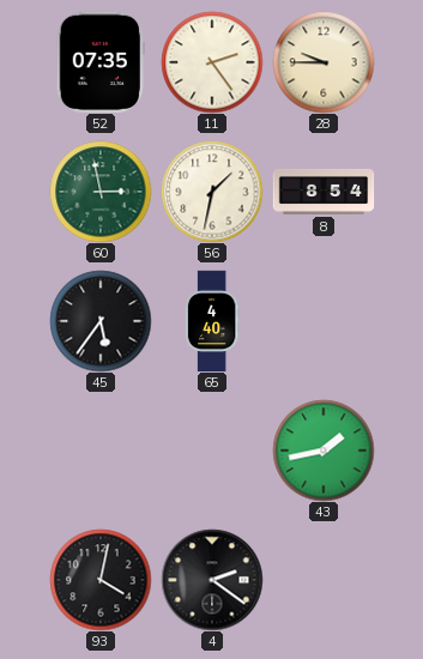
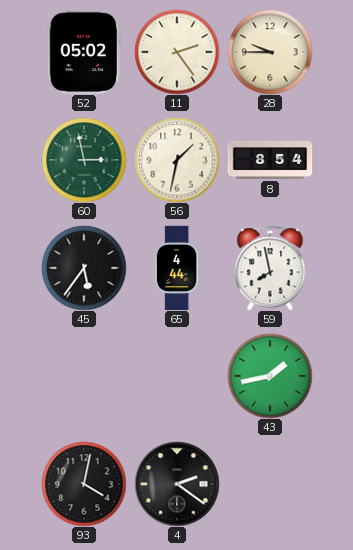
52: 07:35 -> 05:02
65: 4:40 -> 4:44
59: none -> 7:58
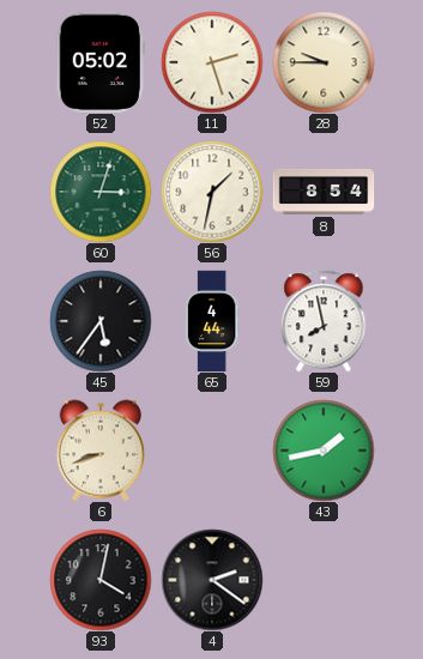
11: 2:24 -> 2:27
60: 2:58 -> 3:03
6: none -> 8:42
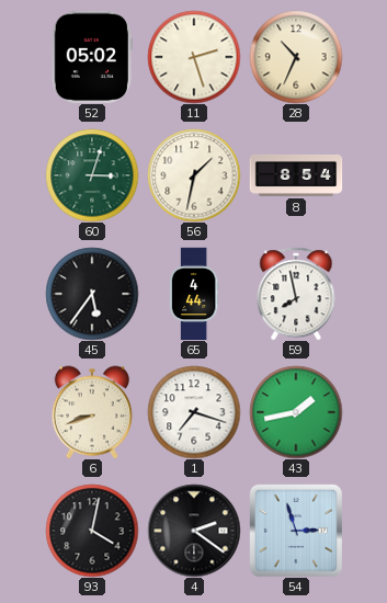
28: 9:45 -> 10:34
1: none -> 7:18
54: none -> 2:57
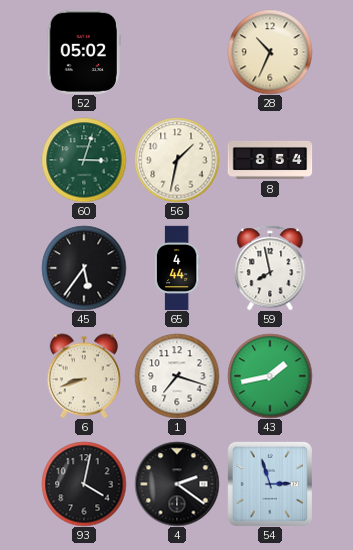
11: 2:27 -> none
